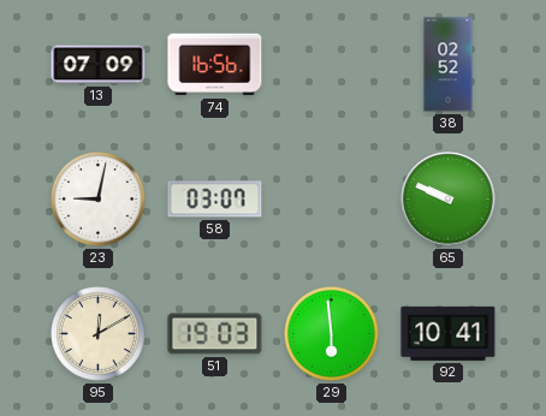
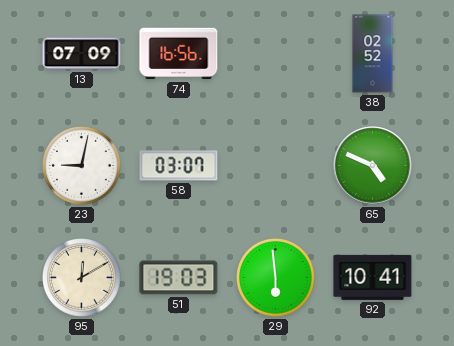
65: 9:49 -> 4:49
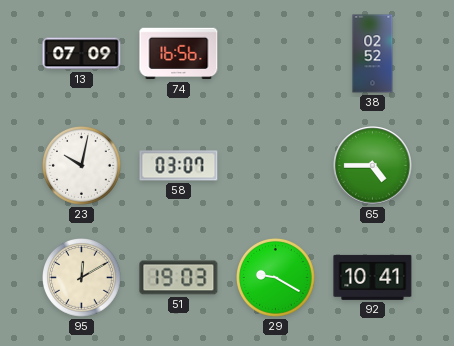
23: 9:02 -> 10:02
65: 4:49 -> 4:45
29: 5:59 -> 9:20
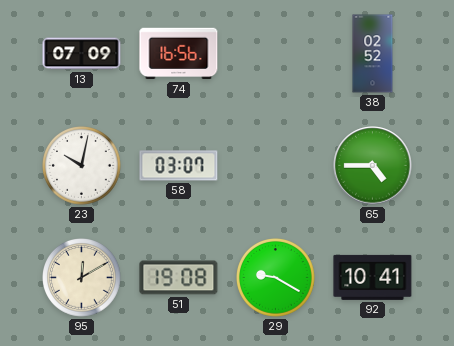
51: 19:03 -> 19:08
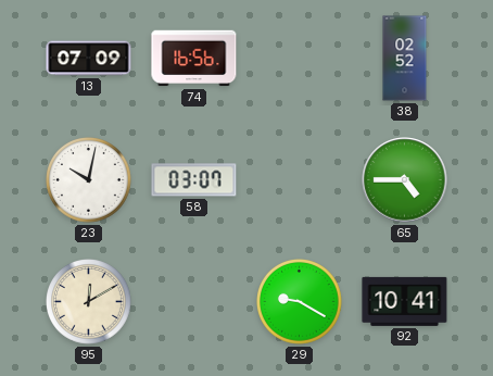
51: 19:08 -> none
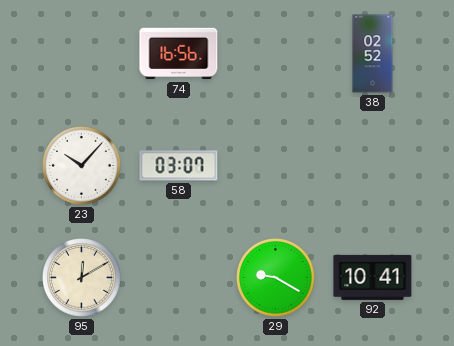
13: 07:09 -> none
23: 10:02 -> 10:07
65: 4:45 -> none
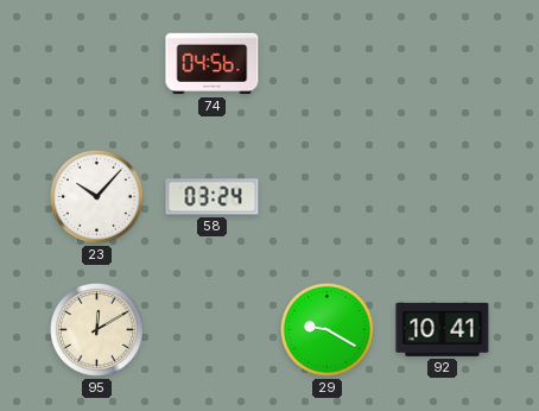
74: 16:56 -> 04:56
38: 02:52 -> none
58: 03:07 -> 03:24
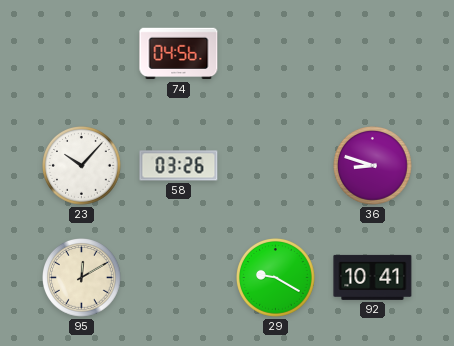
58: 03:24 -> 03:26
36: none -> 8:48
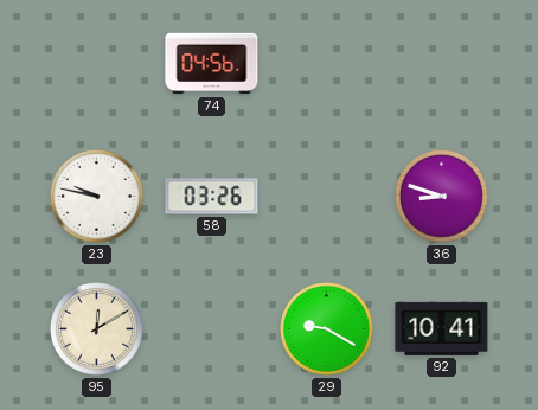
23: 10:07 -> 9:47
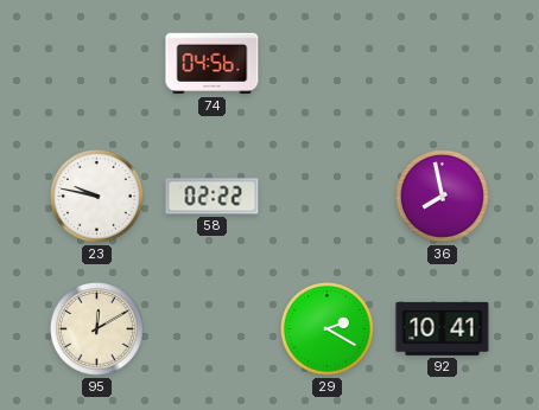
58: 03:26 -> 02:22
36: 8:48 -> 7:58
29: 9:20 -> 2:20
